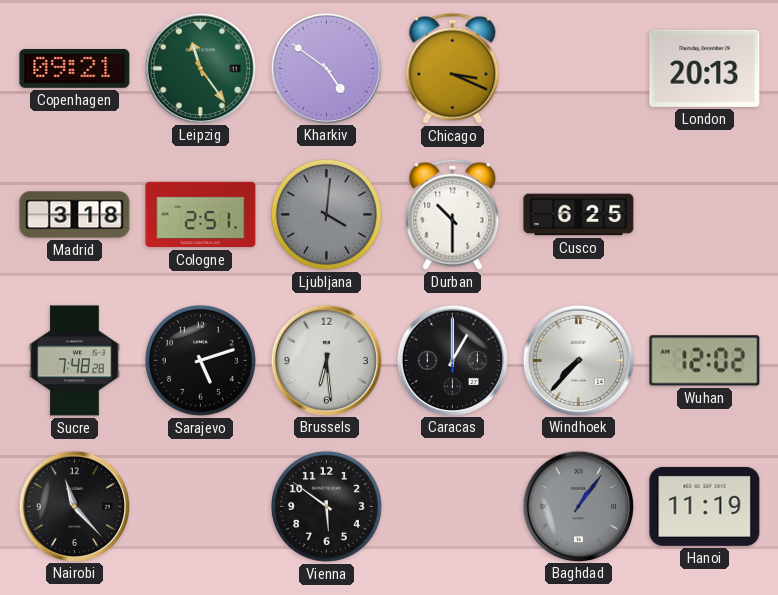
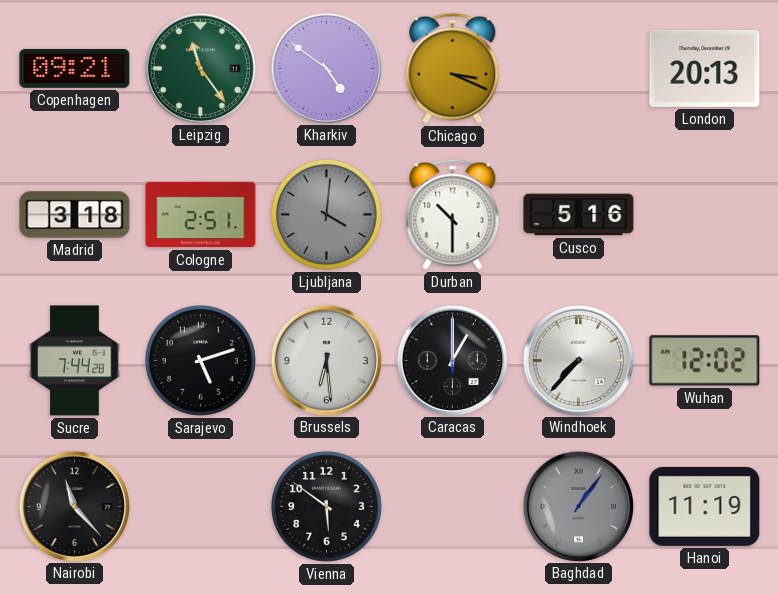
Cusco: 6:25 -> 5:16
Sucre: 7:48 -> 7:44
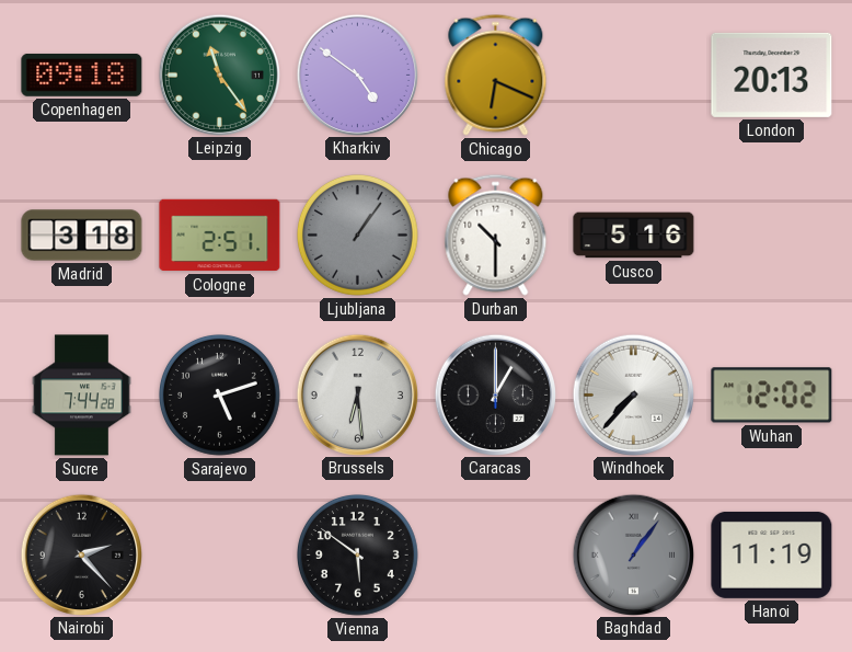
Copenhagen: 09:21 -> 09:18
Chicago: 3:19 -> 6:19
Ljubljana: 4:01 -> 1:06
Nairobi: 11:23 -> 2:23
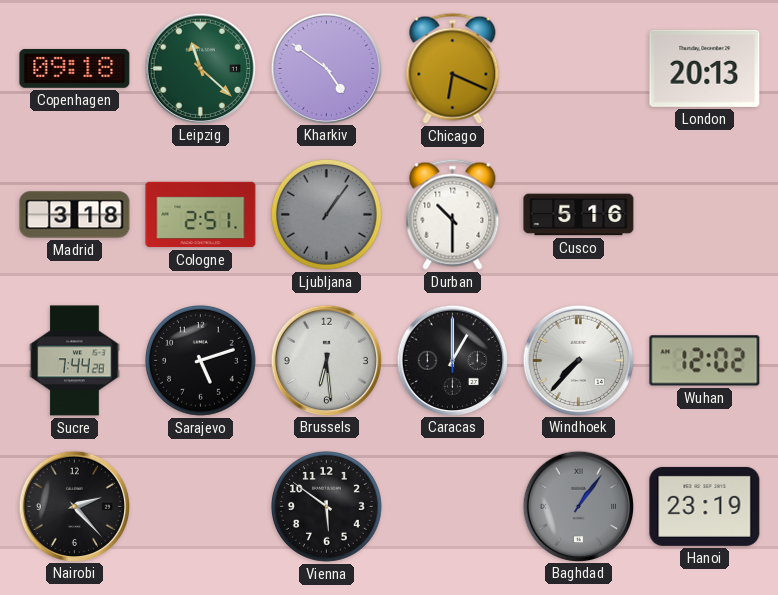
Leipzig: 11:24 -> 11:22
Hanoi: 11:19 -> 23:19
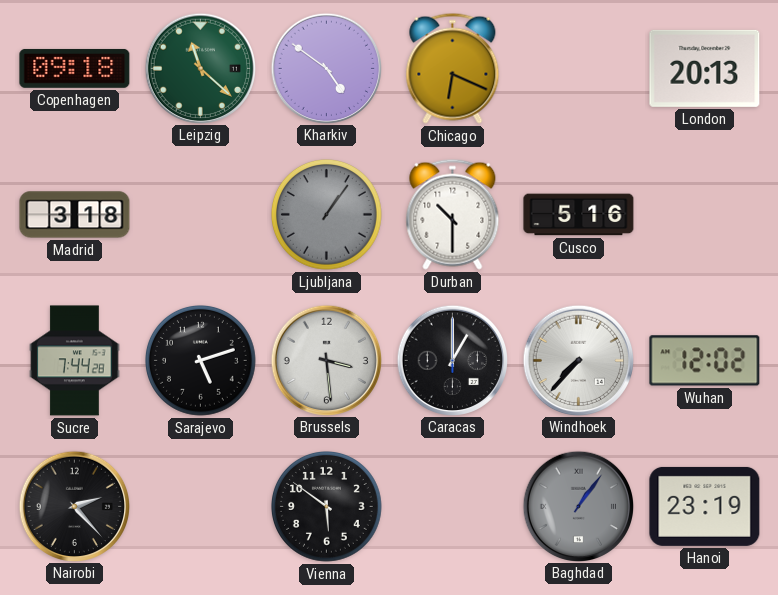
Cologne: 2:51 -> none
Brussels: 6:29 -> 3:29
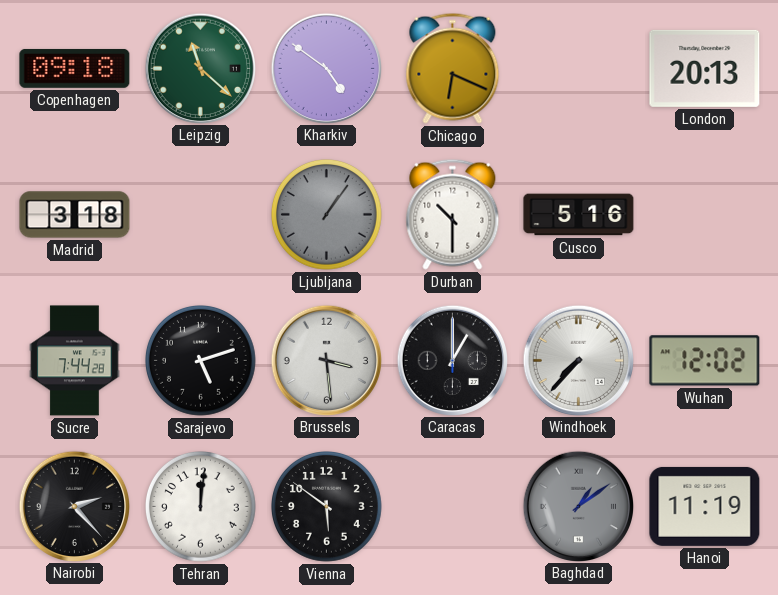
Tehran: none -> 12:01
Baghdad: 1:06 -> 1:09
Hanoi: 23:19 -> 11:19
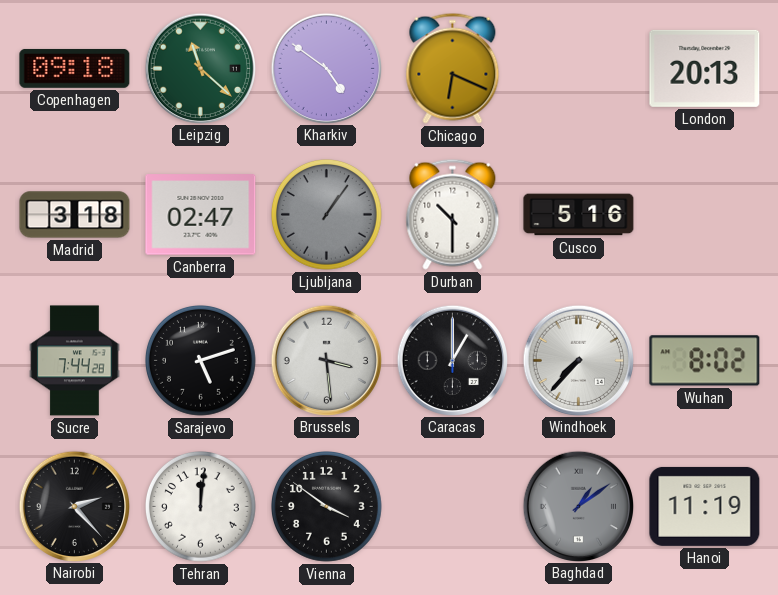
Canberra: none -> 02:47
Wuhan: 12:02 -> 8:02
Vienna: 5:51 -> 3:51
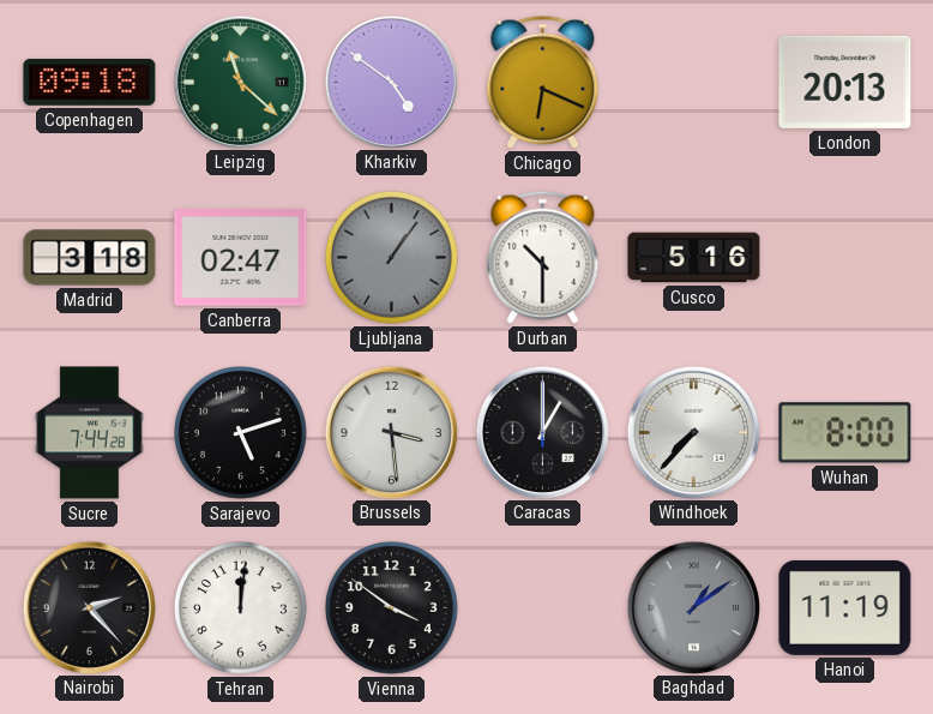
Wuhan: 8:02 -> 8:00
